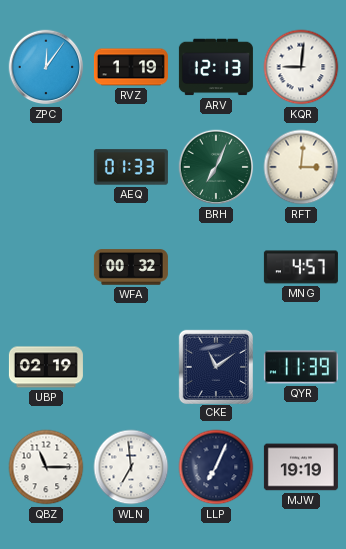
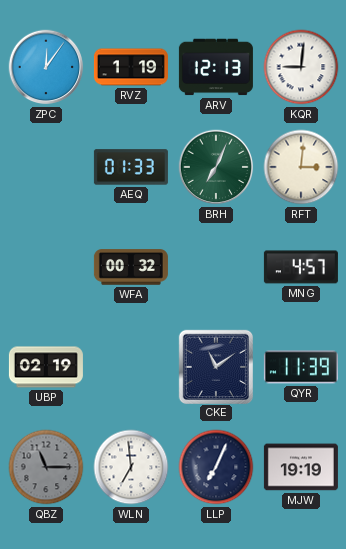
QBZ dial: white -> grey
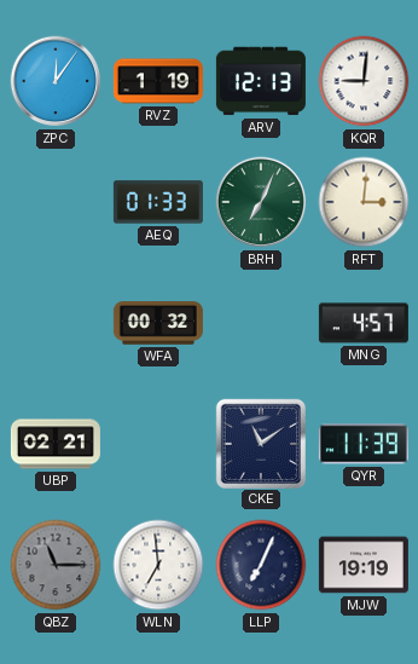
UBP: 02:19 -> 02:21
